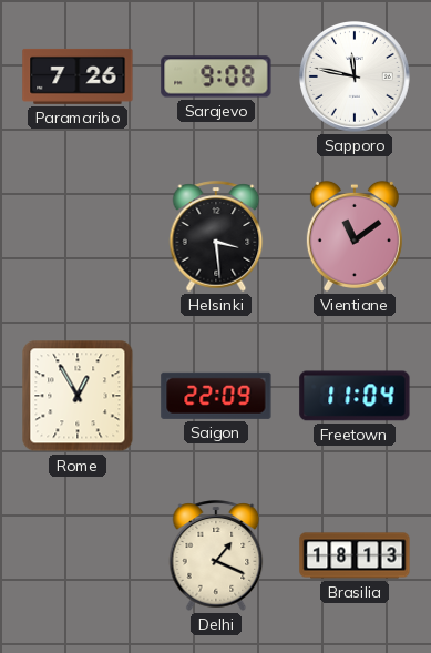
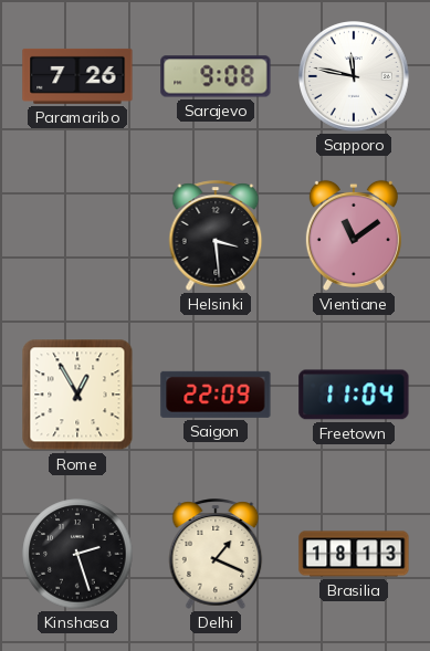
Kinshasa: none -> 2:27
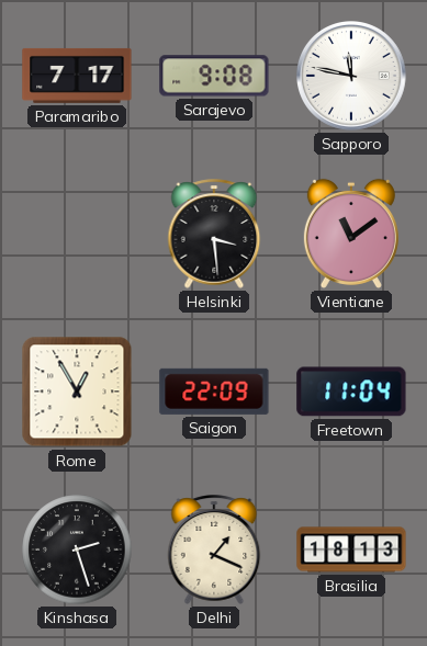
Paramaribo: 7:26 -> 7:17
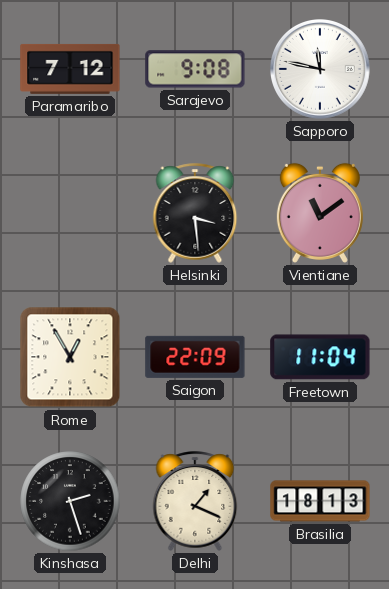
Paramaribo: 7:17 -> 7:12
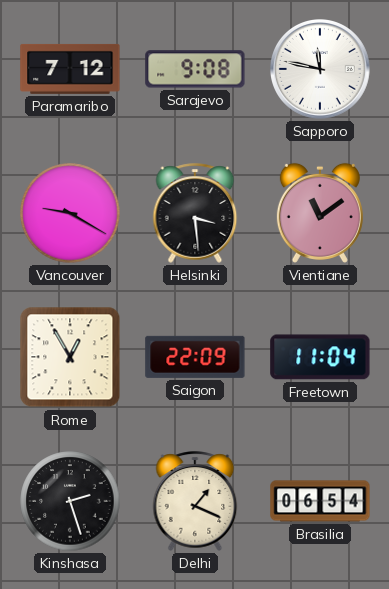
Vancouver: none -> 9:20
Brasilia: 18:13 -> 06:54
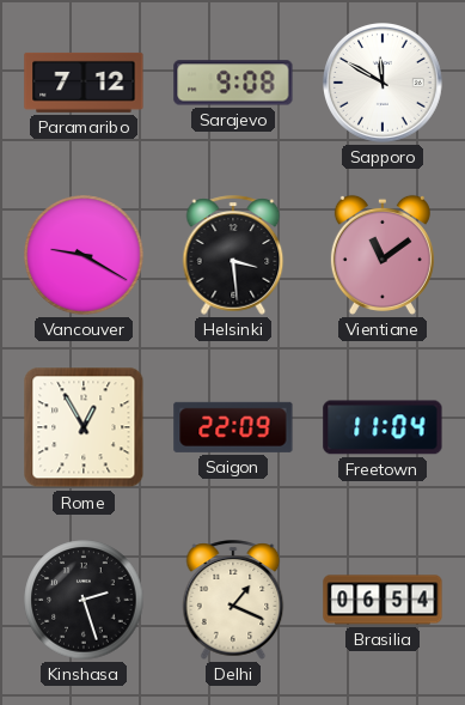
Sapporo: 11:47 -> 11:50
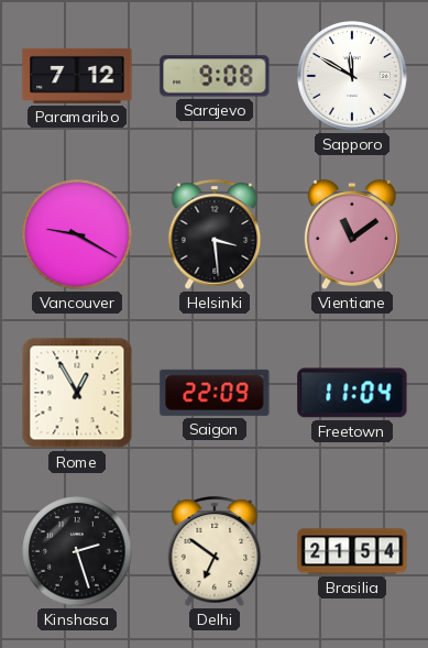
Delhi: 1:19 -> 6:51
Brasilia: 06:54 -> 21:54
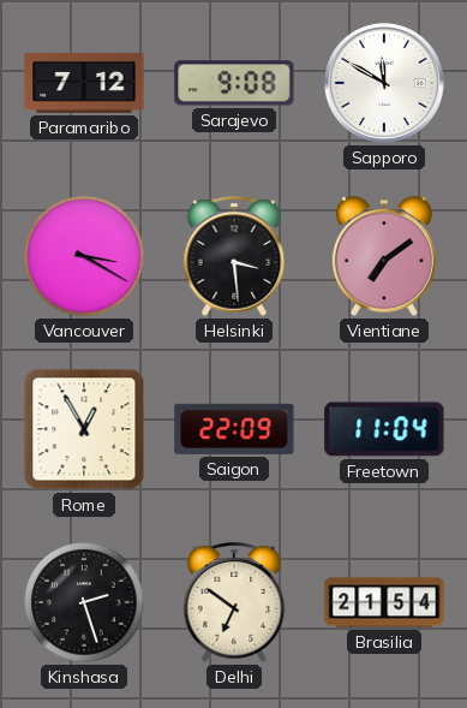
Vancouver: 9:20 -> 3:20
Vientiane: 11:09 -> 7:09
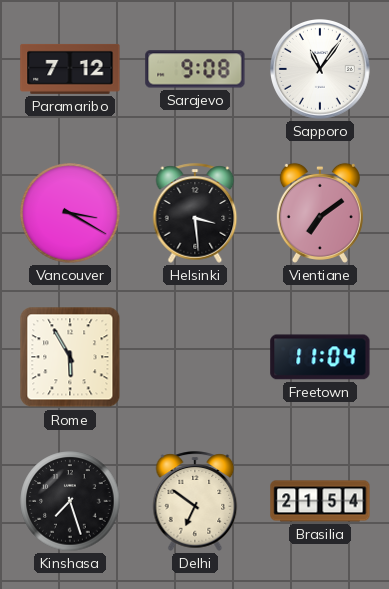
Sapporo: 11:50 -> 11:06
Rome: 12:55 -> 5:55
Saigon: 22:09 -> none
Kinshasa: 2:27 -> 7:27
